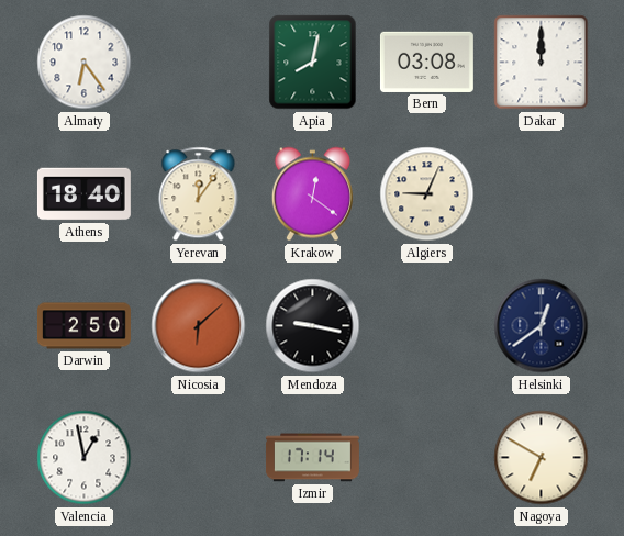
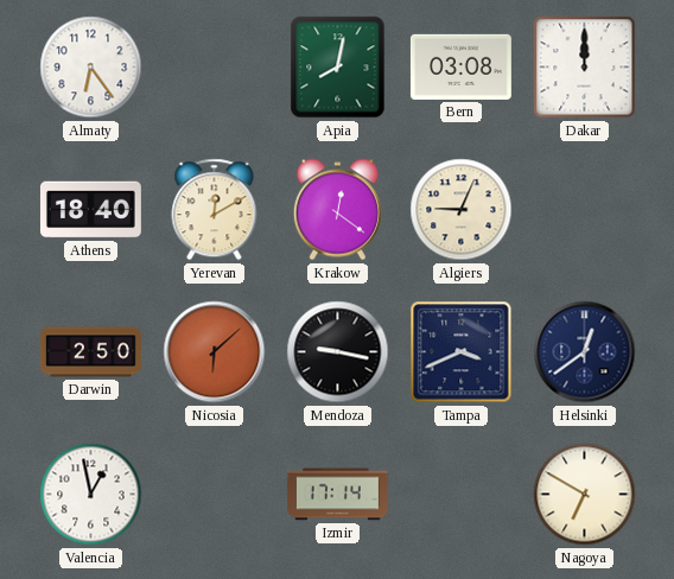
Yerevan: 12:06 -> 12:10
Tampa: none -> 3:41
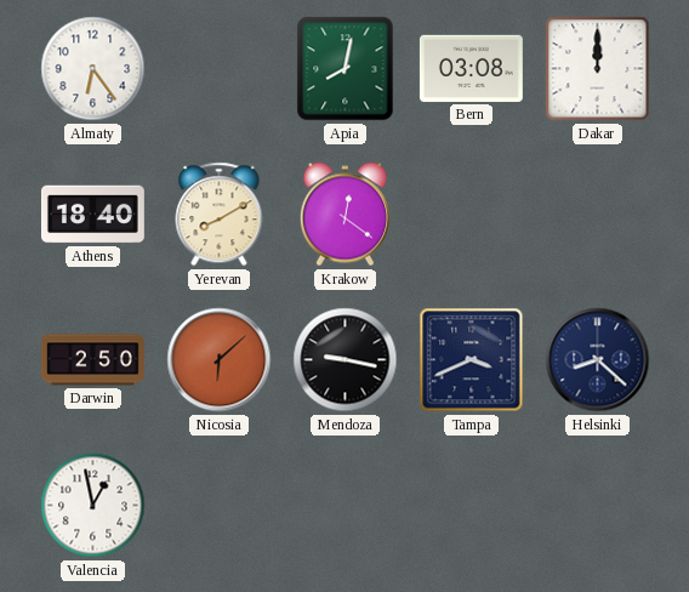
Yerevan: 12:10 -> 8:10
Algiers: 9:04 -> none
Helsinki: 12:39 -> 8:22
Izmir: 17:14 -> none
Nagoya: 6:50 -> none
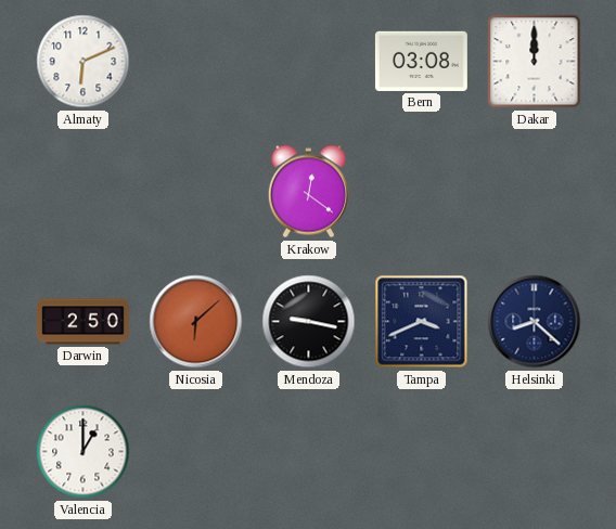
Almaty: 6:24 -> 6:11
Apia: 8:02 -> none
Athens: 18:40 -> none
Yerevan: 8:10 -> none
Valencia: 12:58 -> 1:00
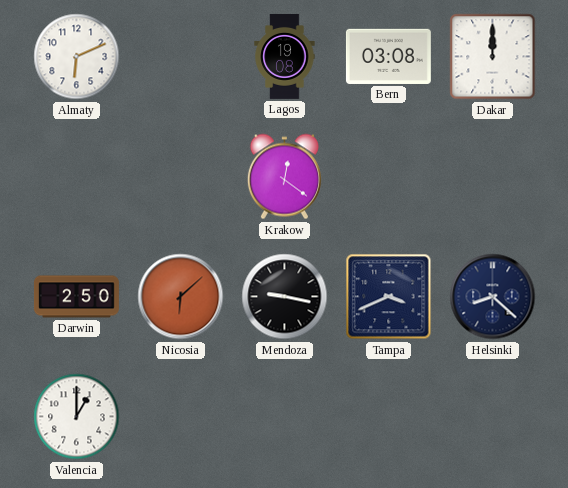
Lagos: none -> 19:08
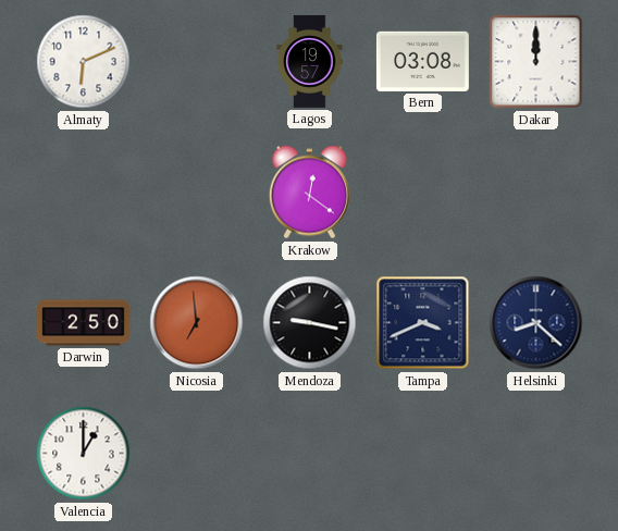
Lagos: 19:08 -> 19:57
Nicosia: 6:08 -> 6:59
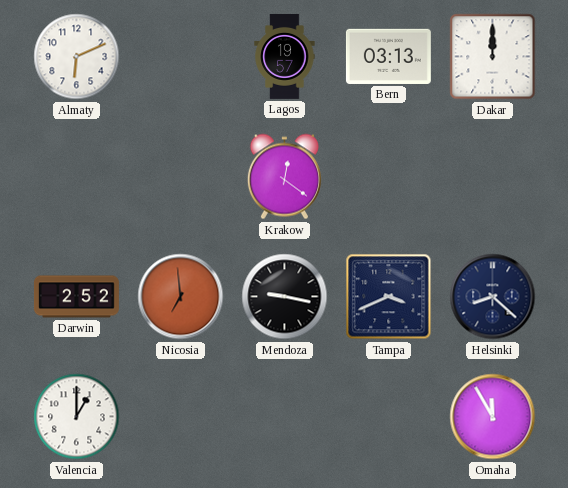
Bern: 03:08 -> 03:13
Darwin: 2:50 -> 2:52
Omaha: none -> 11:55
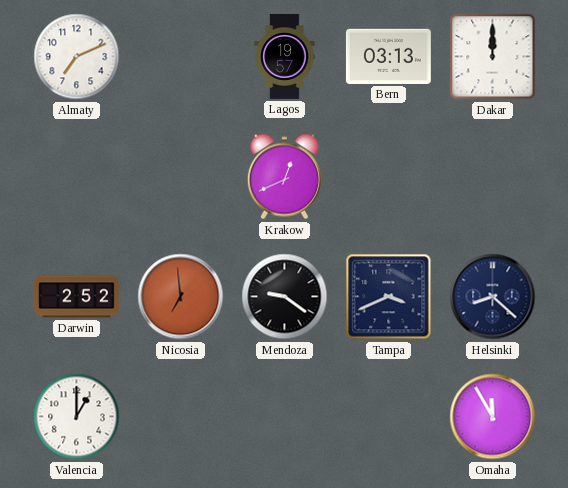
Almaty: 6:11 -> 7:11
Krakow: 12:21 -> 12:41
Mendoza: 9:17 -> 9:21
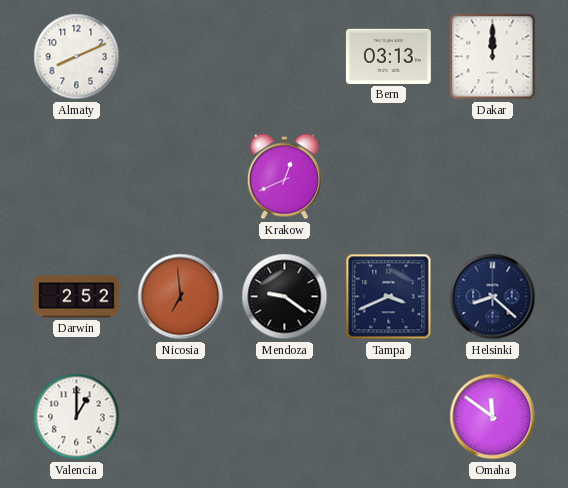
Almaty: 7:11 -> 8:11
Lagos: 19:57 -> none
Omaha: 11:55 -> 11:51
